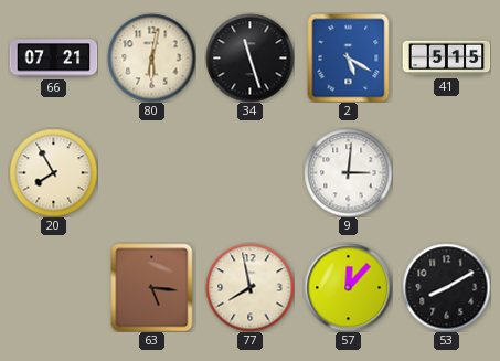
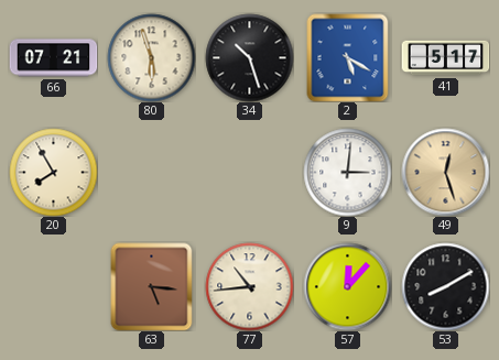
80: 6:02 -> 5:57
34: 11:27 -> 10:27
41: 5:15 -> 5:17
49: none -> 12:27
77: 7:58 -> 10:44
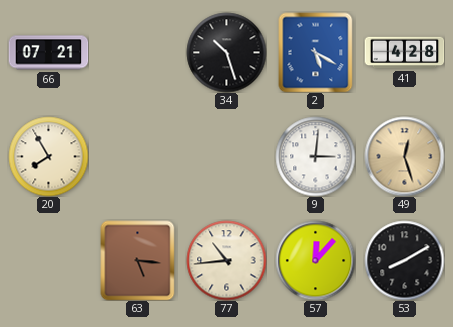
80: 5:57 -> none
41: 5:17 -> 4:28
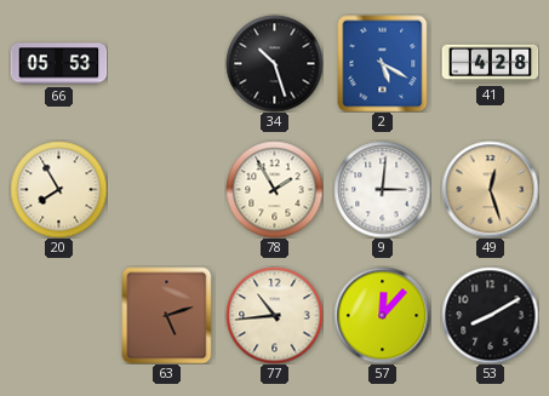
66: 07:21 -> 05:53
78: none -> 1:55
63: 5:16 -> 5:12
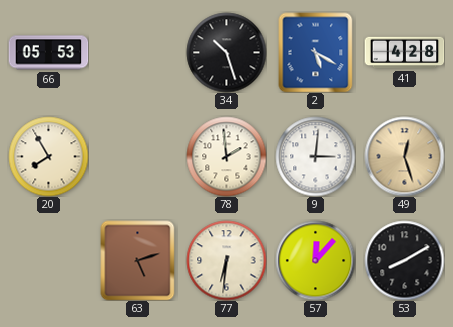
78: 1:55 -> 1:59
77: 10:44 -> 6:31
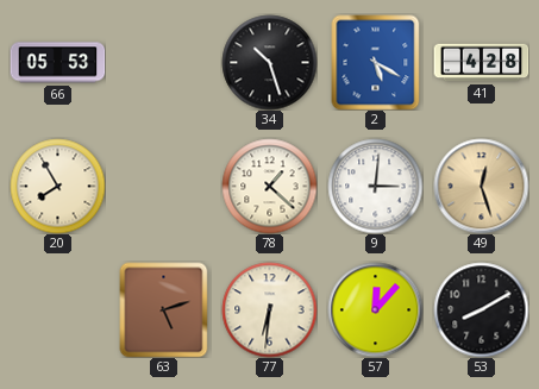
78: 1:59 -> 1:22
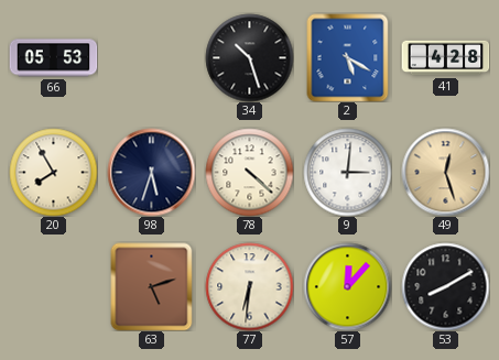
98: none -> 5:33
78: 1:22 -> 4:22
